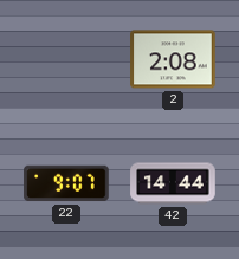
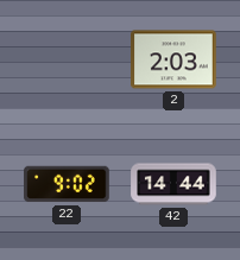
2: 2:08 -> 2:03
22: 9:07 -> 9:02
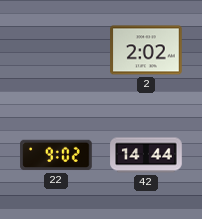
2: 2:03 -> 2:02
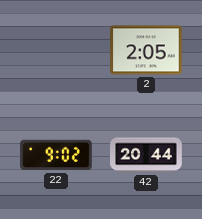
2: 2:02 -> 2:05
42: 14:44 -> 20:44
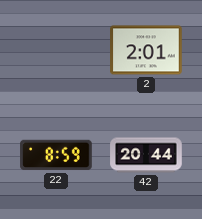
2: 2:05 -> 2:01
22: 9:02 -> 8:59
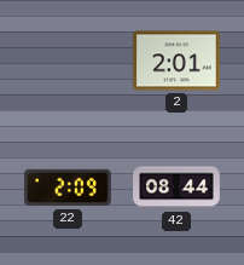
22: 8:59 -> 2:09
42: 20:44 -> 08:44
